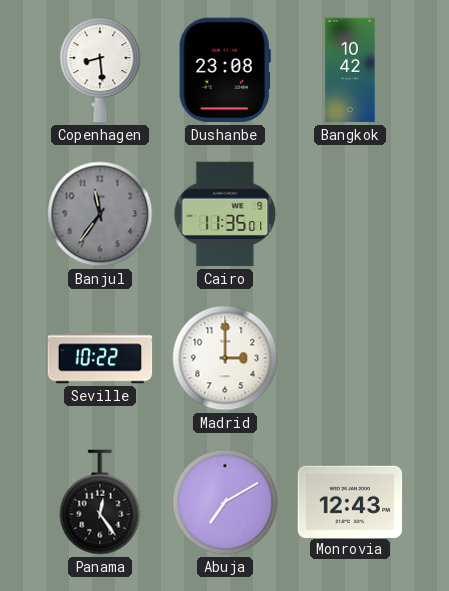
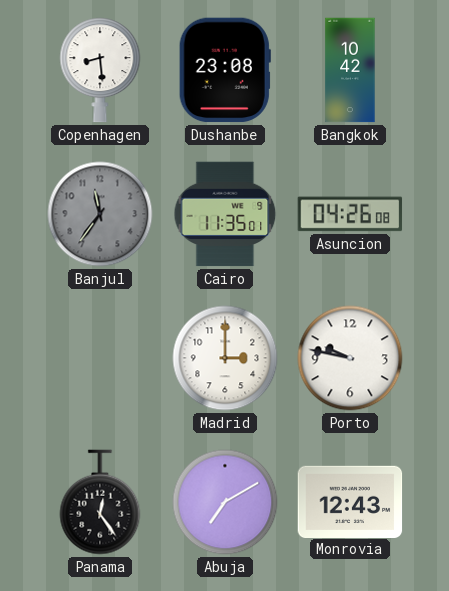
Asuncion: none -> 04:26
Seville: 10:22 -> none
Porto: none -> 9:47
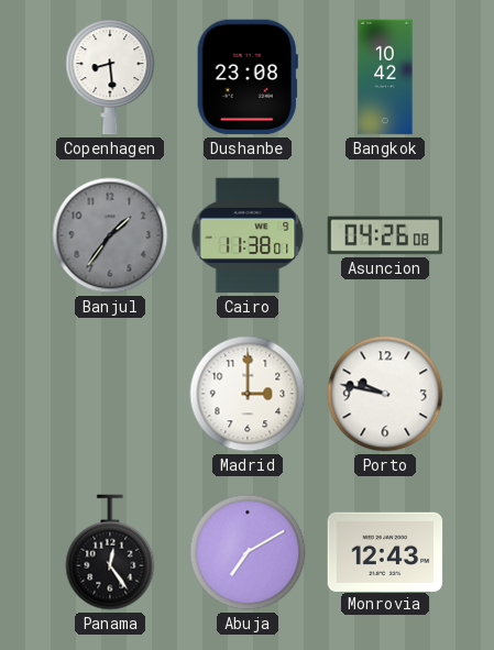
Banjul: 11:36 -> 1:36
Cairo: 11:35 -> 11:38
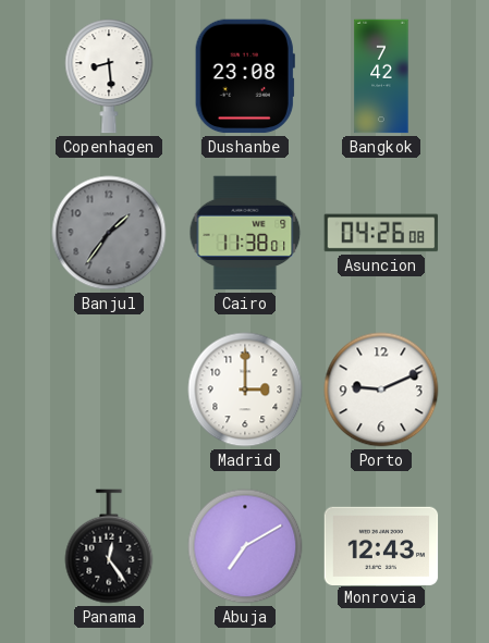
Bangkok: 10:42 -> 7:42
Porto: 9:47 -> 9:11
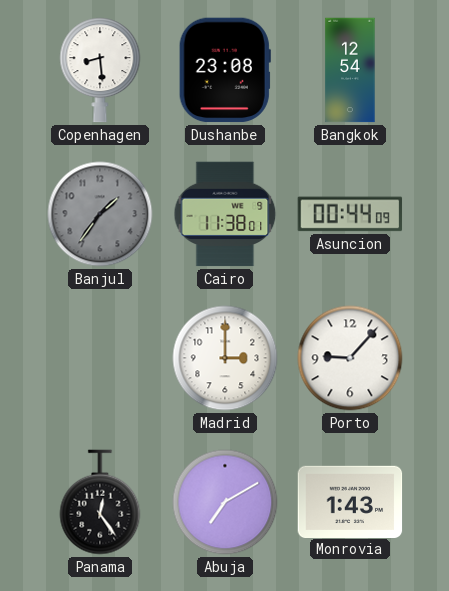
Bangkok: 7:42 -> 12:54
Asuncion: 04:26 -> 00:44
Porto: 9:11 -> 9:07
Monrovia: 12:43 -> 1:43
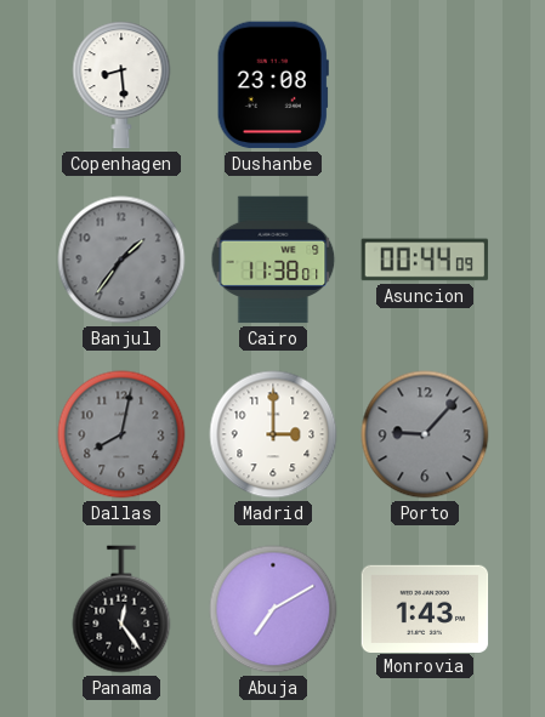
Bangkok: 12:54 -> none
Dallas: none -> 8:02
Porto dial: white -> grey
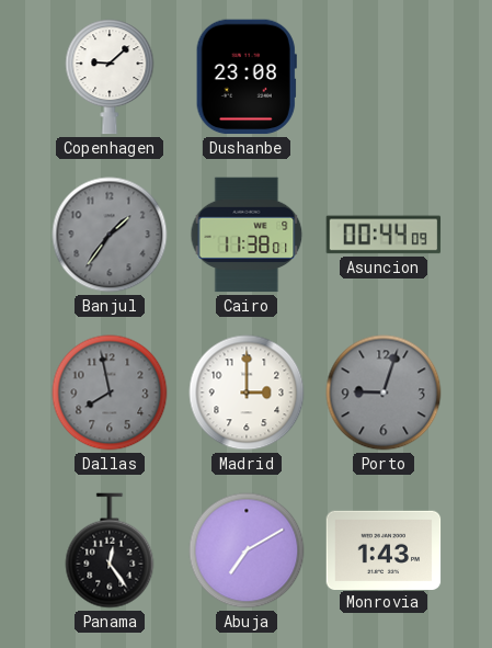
Copenhagen: 8:29 -> 9:08
Dallas: 8:02 -> 7:58
Porto: 9:07 -> 9:03
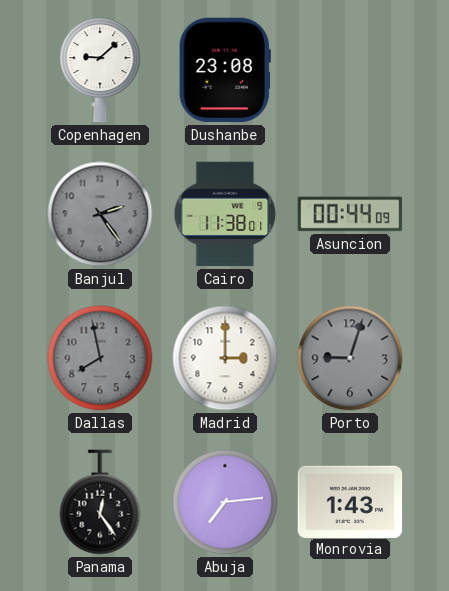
Banjul: 1:36 -> 2:24
Abuja: 7:10 -> 7:14
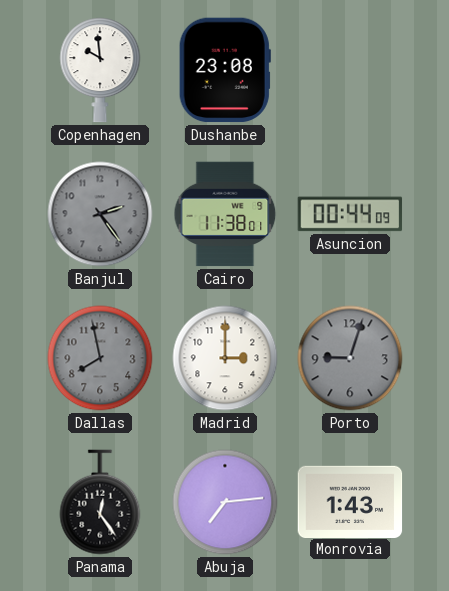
Copenhagen: 9:08 -> 9:59
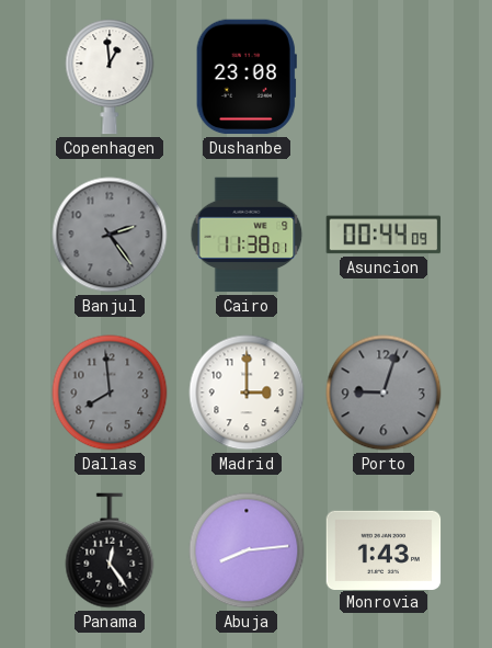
Copenhagen: 9:59 -> 12:59
Dallas: 7:58 -> 7:59
Abuja: 7:14 -> 8:14
